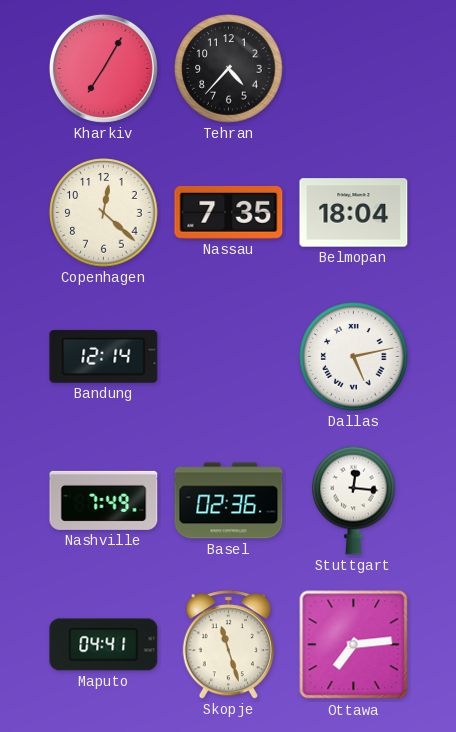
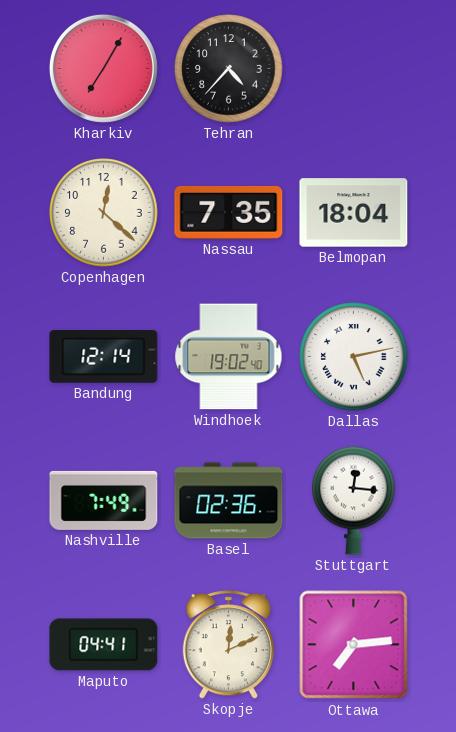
Windhoek: none -> 19:02
Skopje: 11:27 -> 12:11
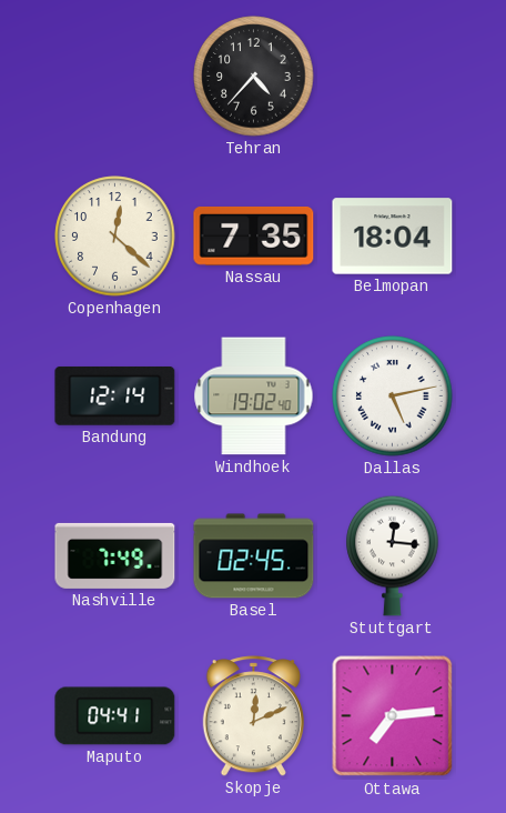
Kharkiv: 7:05 -> none
Basel: 02:36 -> 02:45
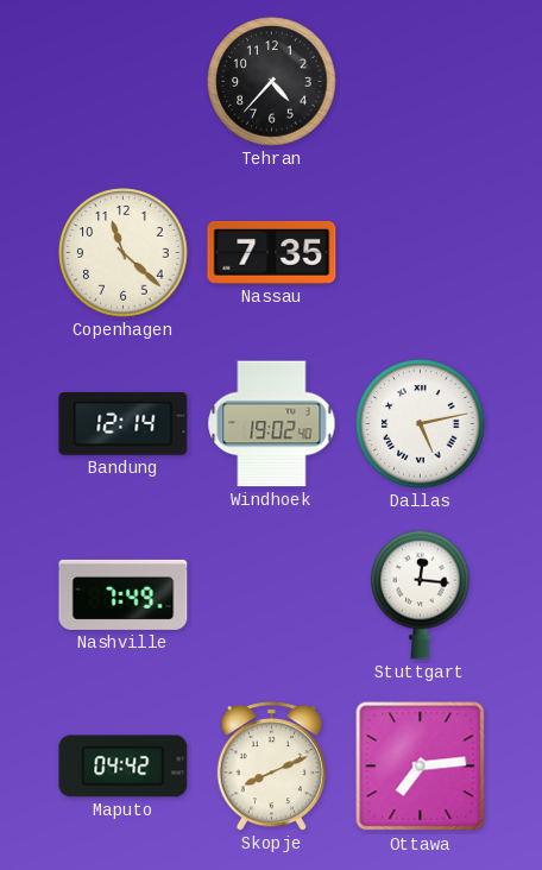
Copenhagen: 12:22 -> 11:22
Belmopan: 18:04 -> none
Basel: 02:45 -> none
Maputo: 04:41 -> 04:42
Skopje: 12:11 -> 8:11
